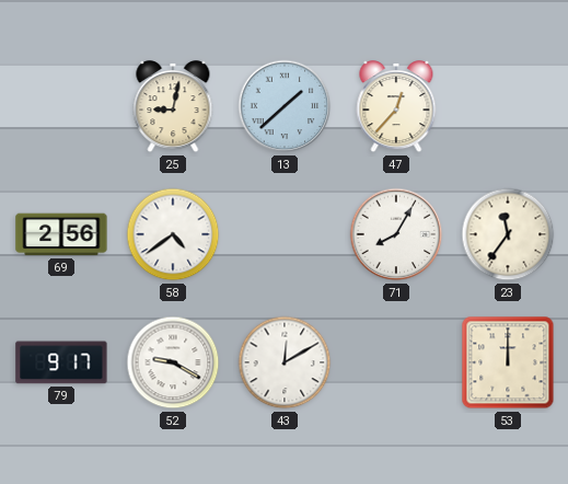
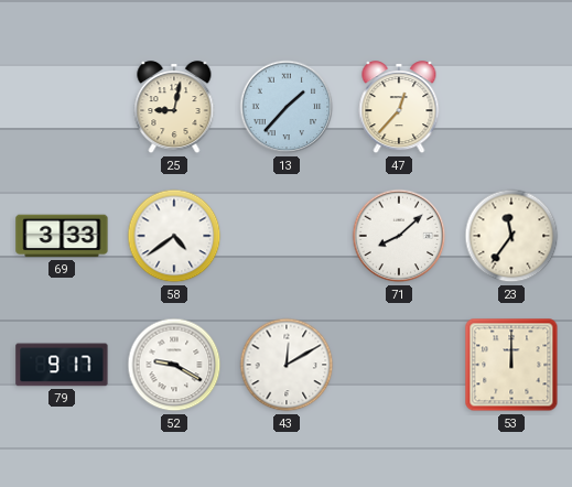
13: 1:38 -> 1:37
69: 2:56 -> 3:33
71: 8:05 -> 8:08
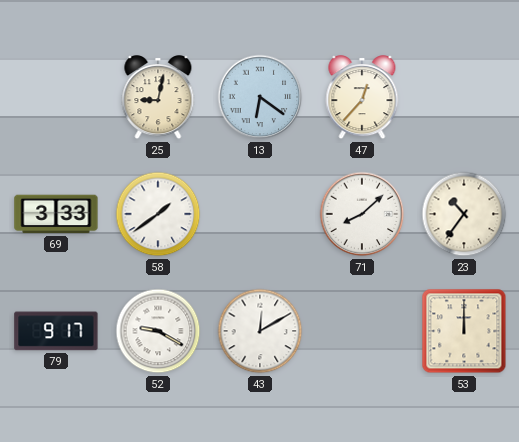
13: 1:37 -> 6:21
58: 4:39 -> 1:39
23: 11:36 -> 10:36
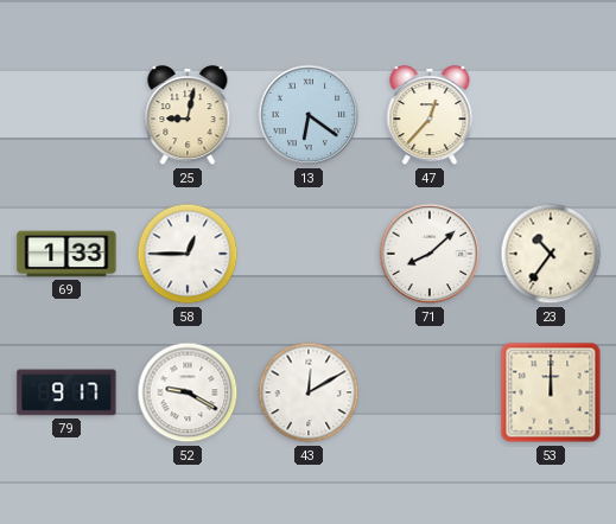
69: 3:33 -> 1:33
58: 1:39 -> 12:45
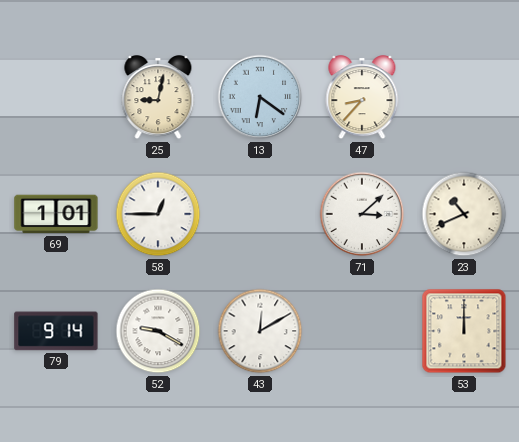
47: 12:37 -> 8:37
69: 1:33 -> 1:01
71: 8:08 -> 3:08
23: 10:36 -> 10:41
79: 9:17 -> 9:14
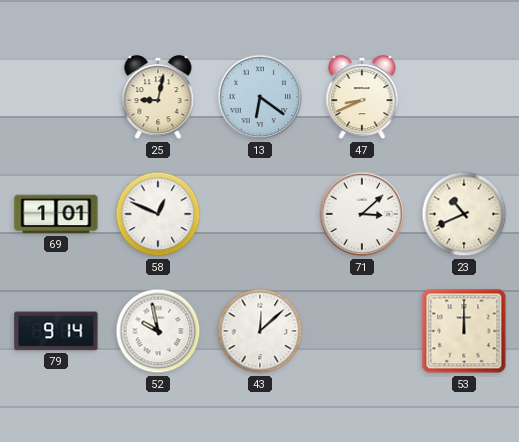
47: 8:37 -> 8:41
58: 12:45 -> 12:49
52: 9:20 -> 9:58
43: 12:10 -> 12:08
